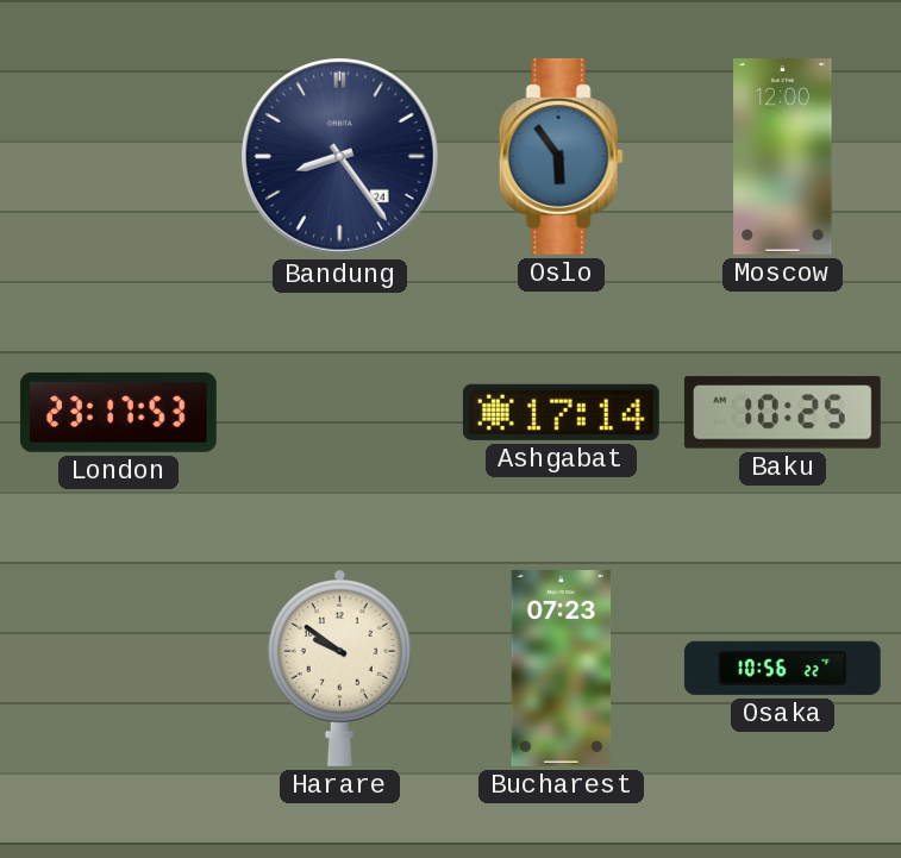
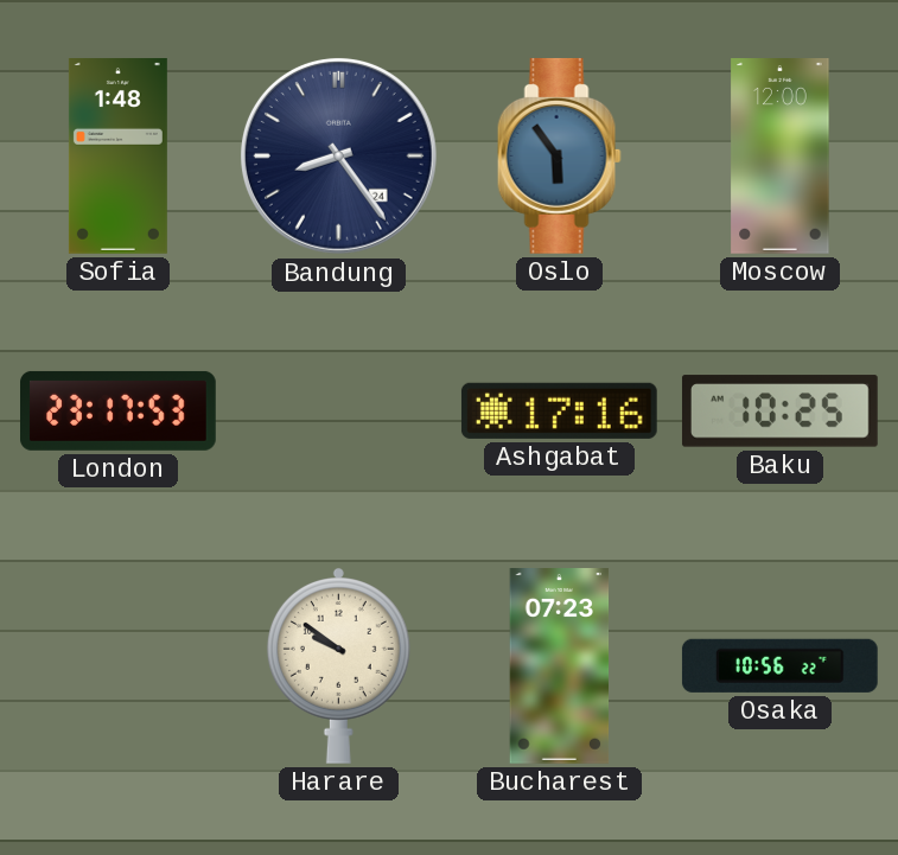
Sofia: none -> 1:48
Ashgabat: 17:14 -> 17:16
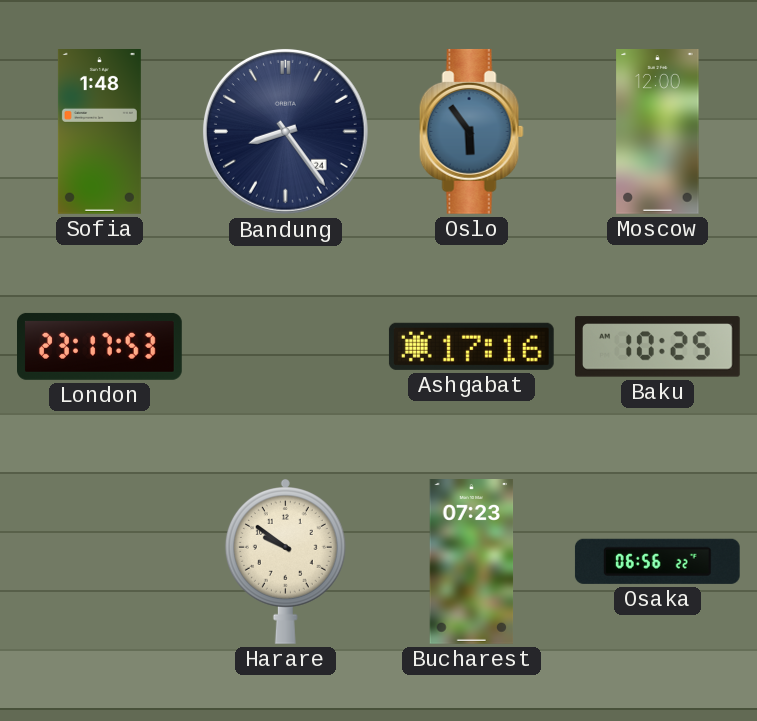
Osaka: 10:56 -> 06:56
